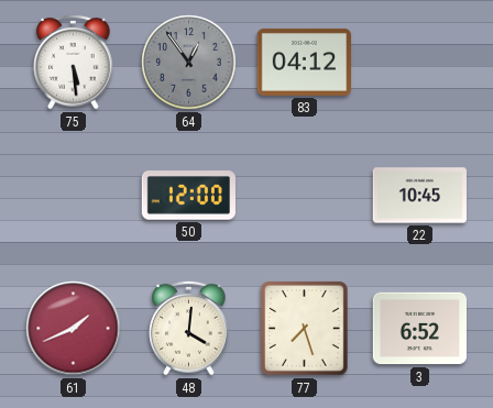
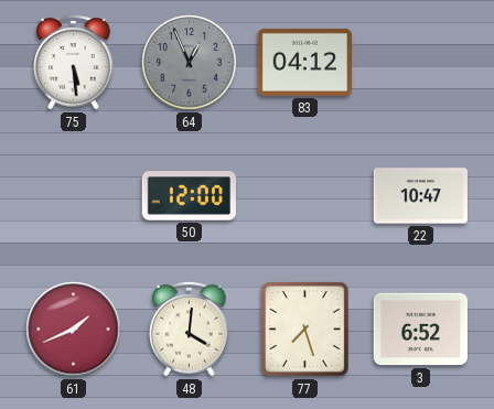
64: 12:54 -> 12:56
22: 10:45 -> 10:47
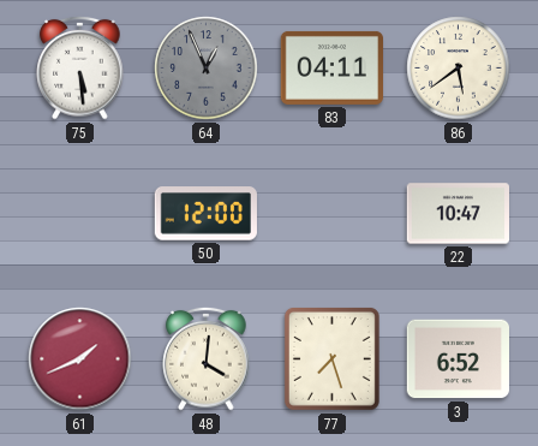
83: 04:12 -> 04:11
86: none -> 5:39
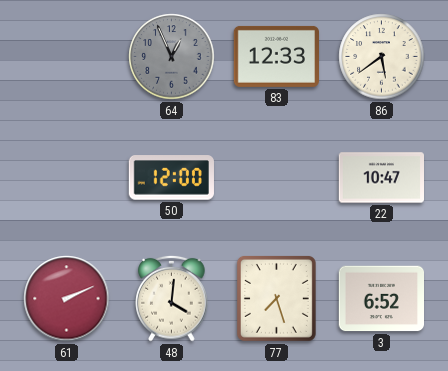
75: 5:29 -> none
83: 04:11 -> 12:33
61: 1:41 -> 2:11
